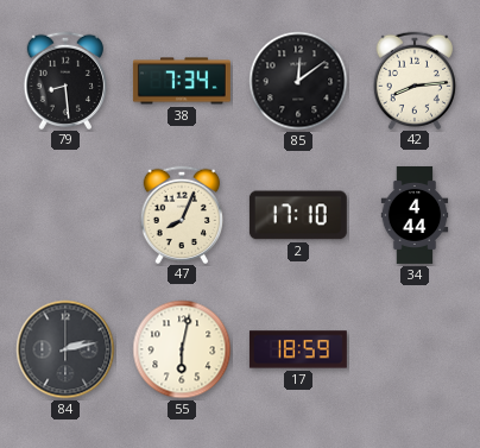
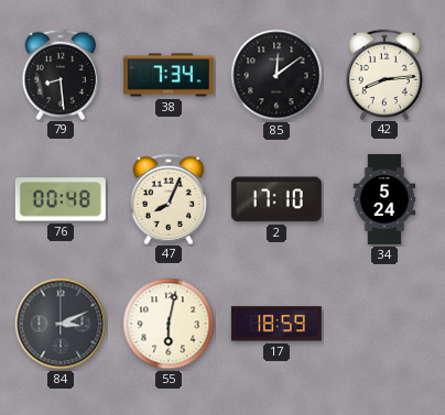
76: none -> 00:48
34: 4:44 -> 5:24
84: 2:13 -> 3:11
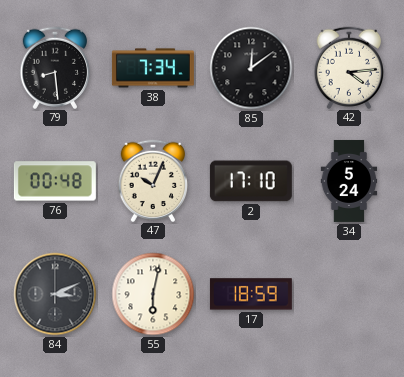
42: 8:14 -> 4:14
47: 8:04 -> 10:04
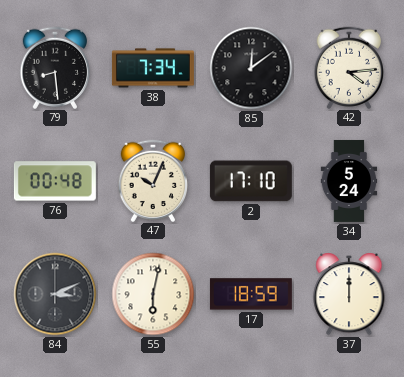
37: none -> 12:00
